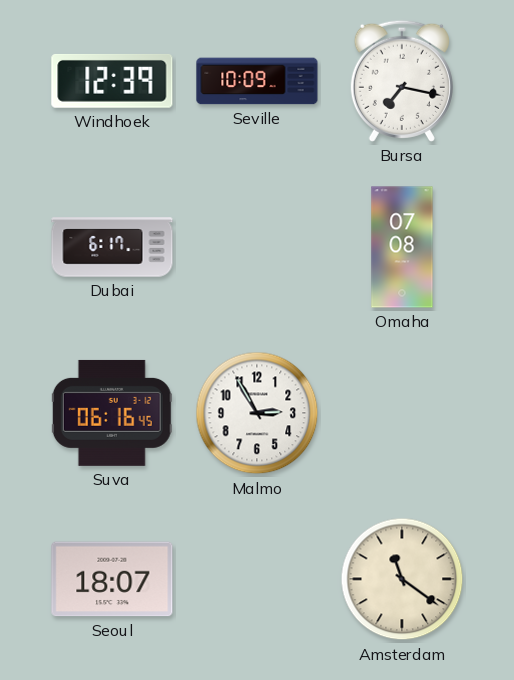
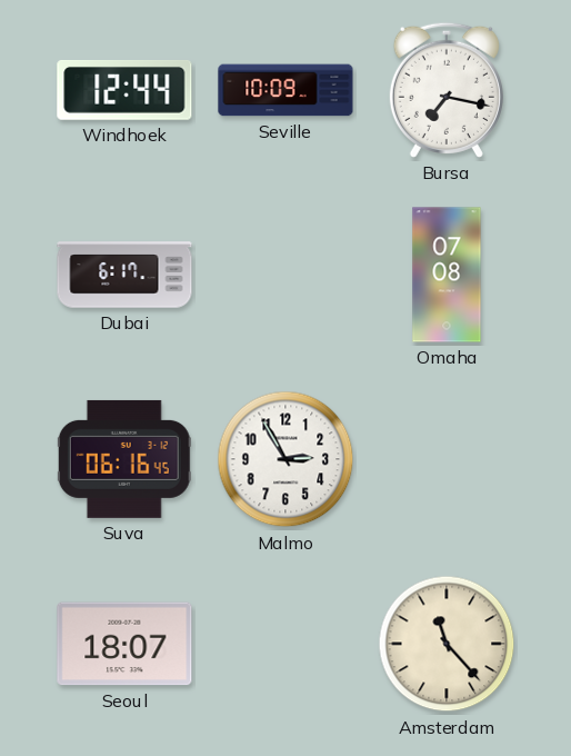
Windhoek: 12:39 -> 12:44
Amsterdam: 11:21 -> 11:23
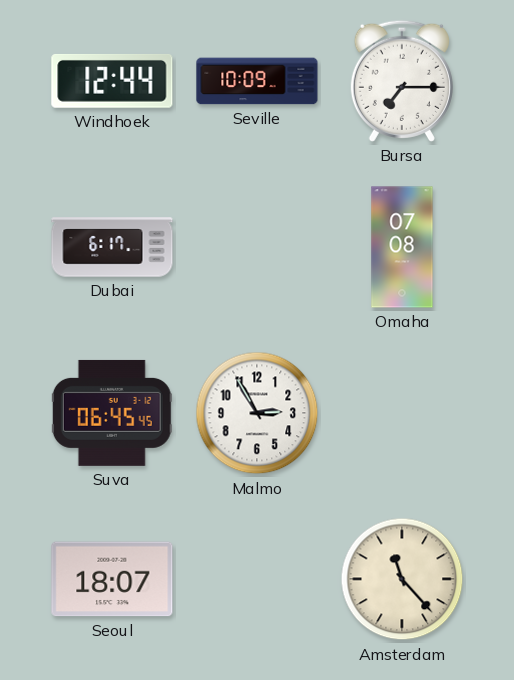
Bursa: 7:17 -> 7:15
Suva: 06:16 -> 06:45
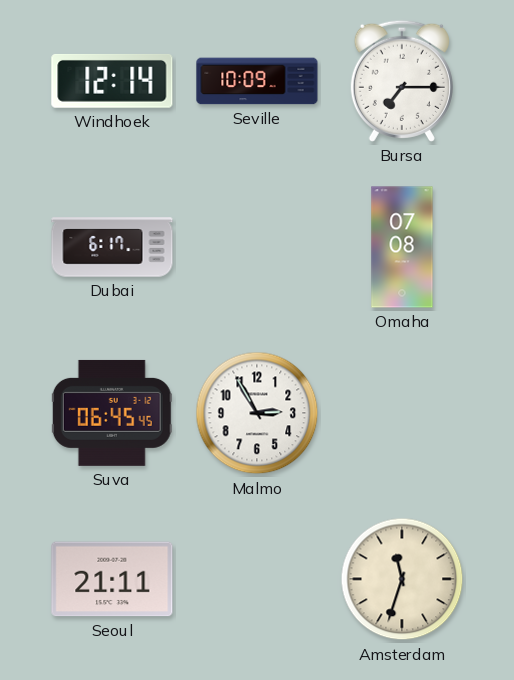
Windhoek: 12:44 -> 12:14
Seoul: 18:07 -> 21:11
Amsterdam: 11:23 -> 11:33
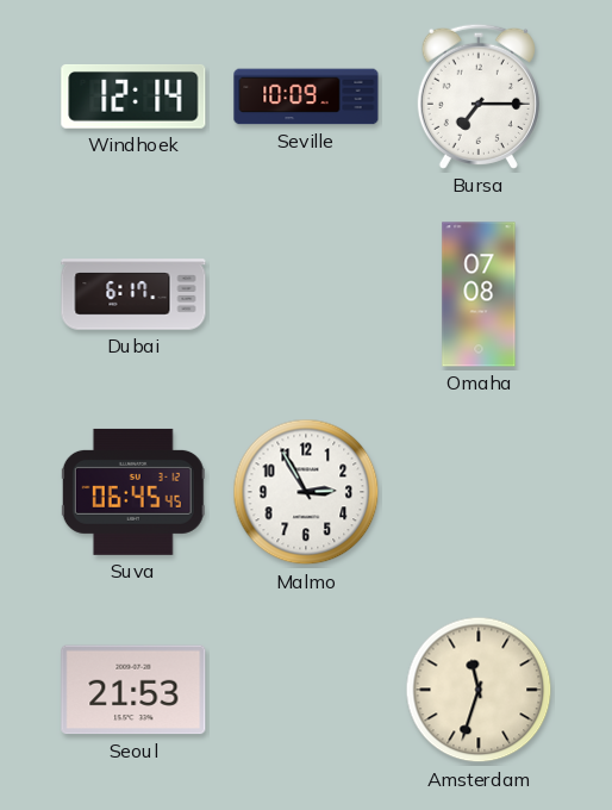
Seoul: 21:11 -> 21:53
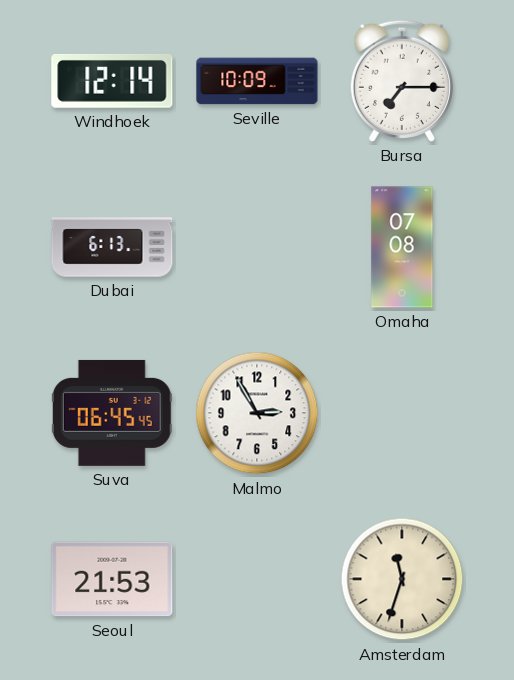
Dubai: 6:17 -> 6:13
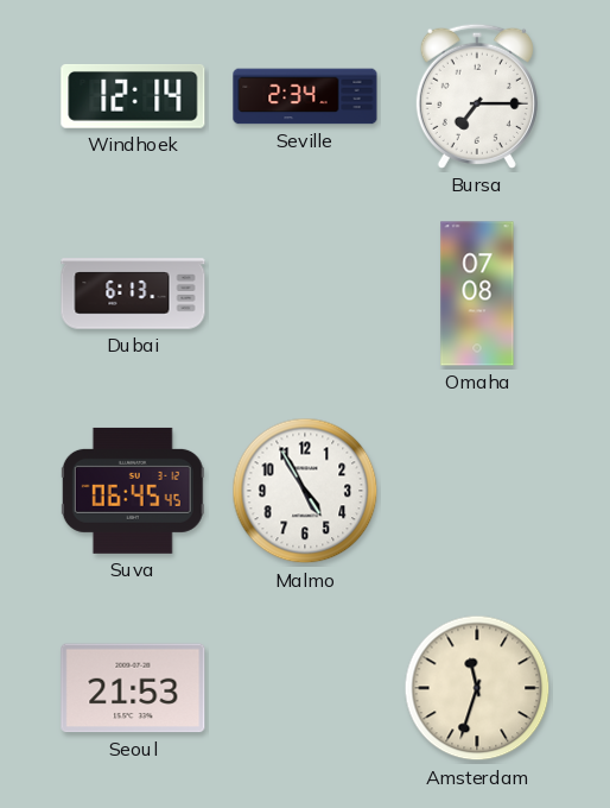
Seville: 10:09 -> 2:34
Malmo: 2:55 -> 4:55
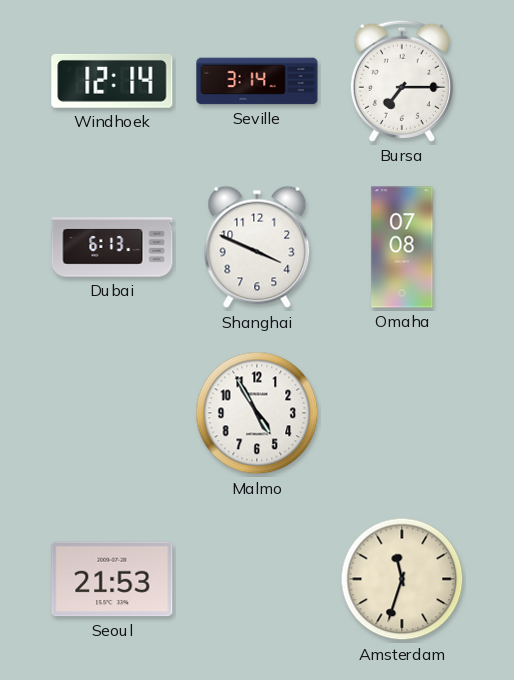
Seville: 2:34 -> 3:14
Shanghai: none -> 3:49
Suva: 06:45 -> none
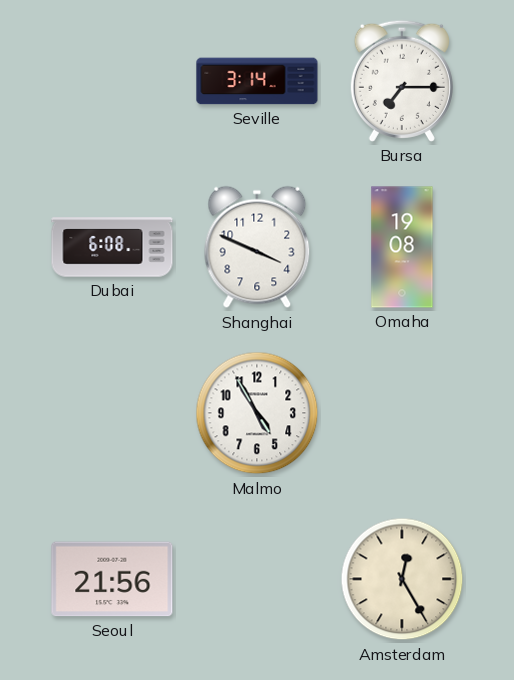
Windhoek: 12:14 -> none
Dubai: 6:13 -> 6:08
Omaha: 07:08 -> 19:08
Seoul: 21:53 -> 21:56
Amsterdam: 11:33 -> 12:25
